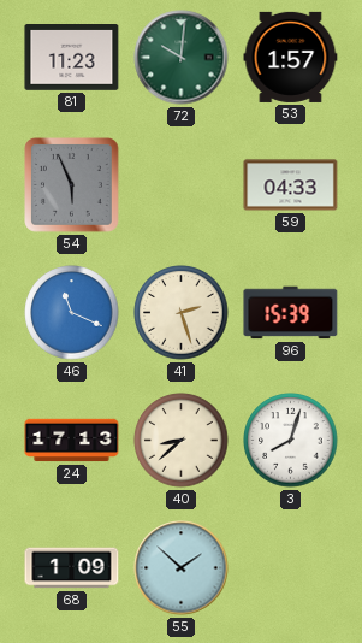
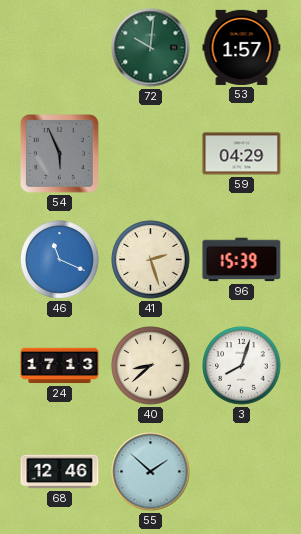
81: 11:23 -> none
59: 04:33 -> 04:29
68: 1:09 -> 12:46
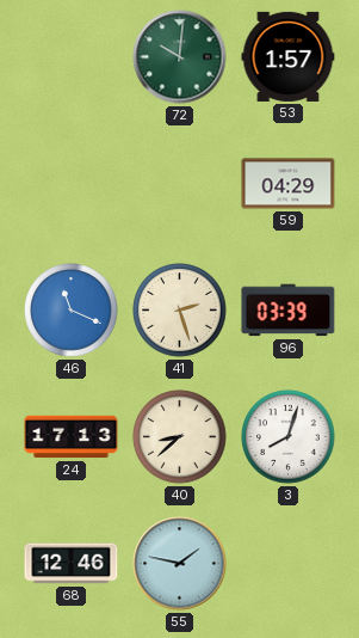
54: 5:56 -> none
96: 15:39 -> 03:39
55: 1:52 -> 1:47
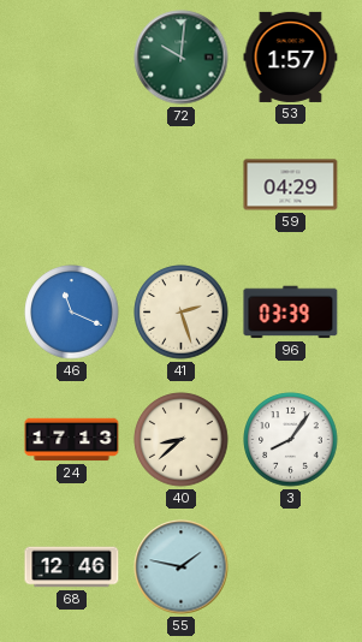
3: 8:03 -> 8:06
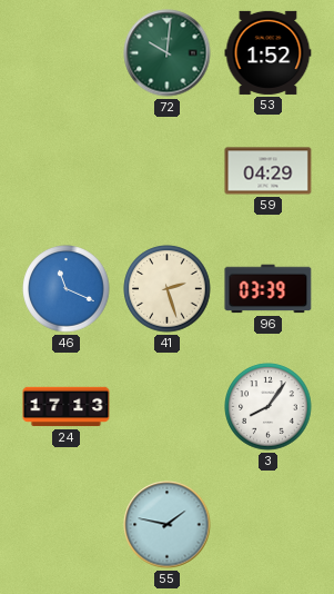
53: 1:57 -> 1:52
40: 8:38 -> none
68: 12:46 -> none
